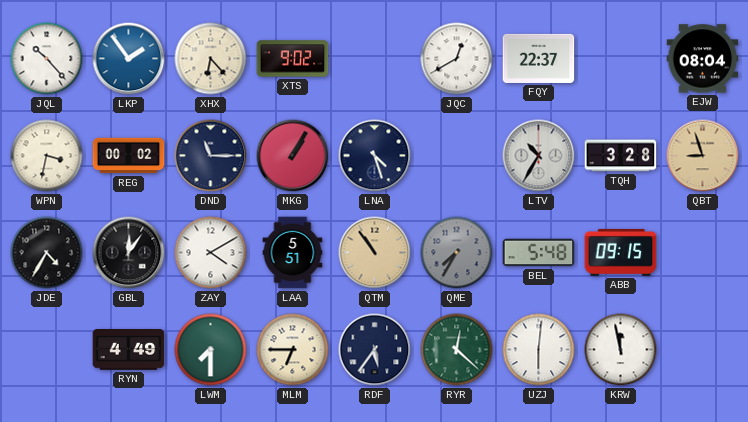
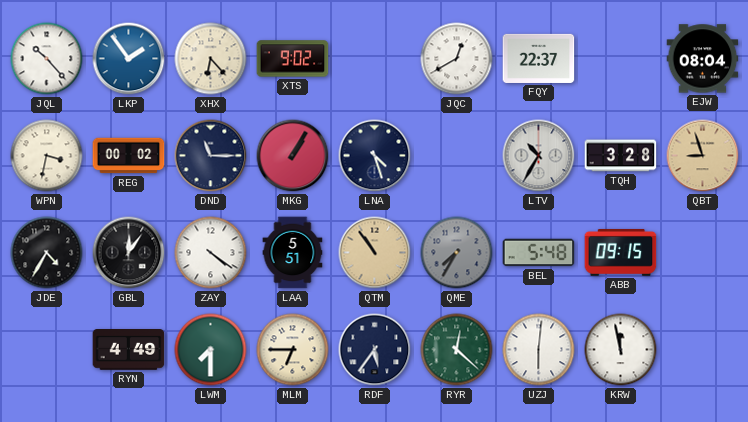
ZAY: 4:10 -> 4:21
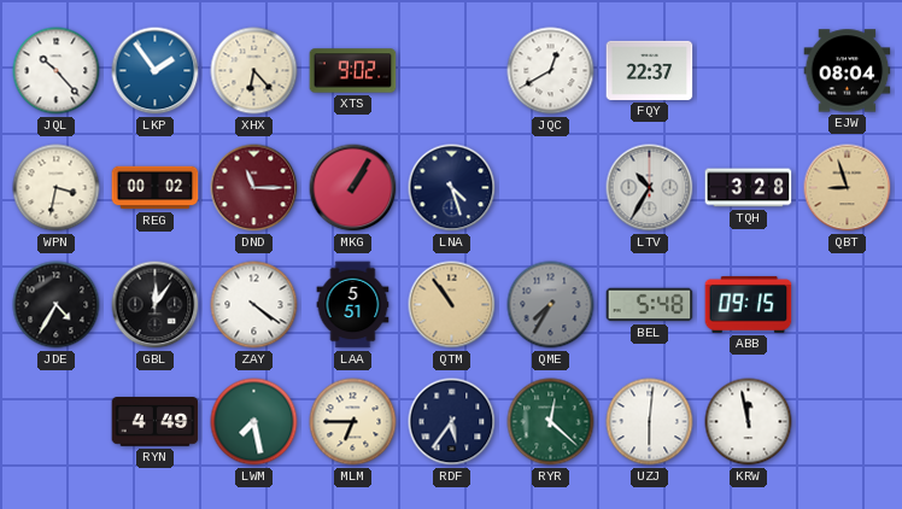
DND dial: navy -> burgundy
LWM: 7:30 -> 7:28
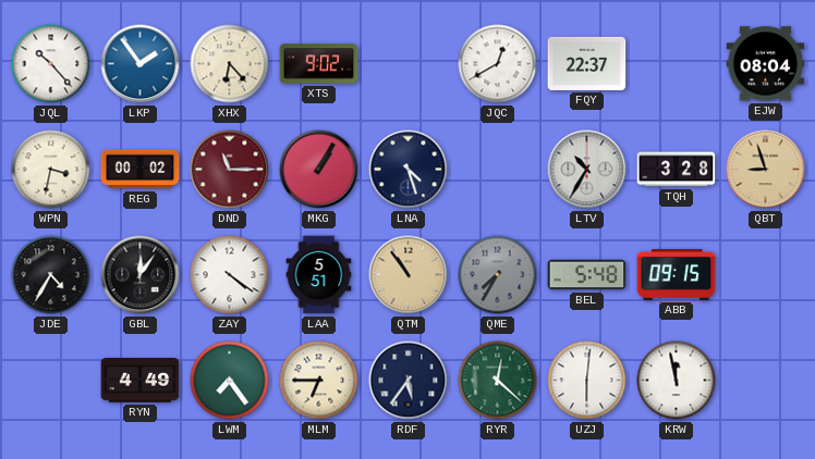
LWM: 7:28 -> 7:24
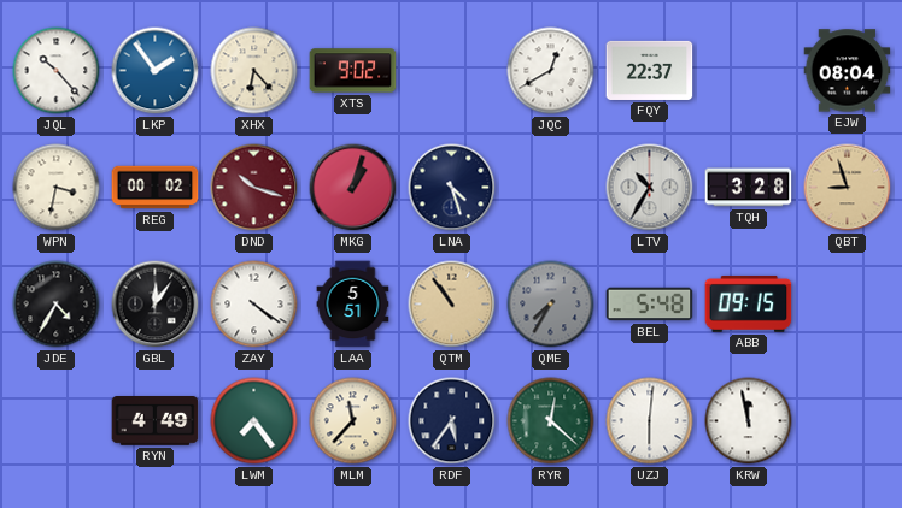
DND: 11:15 -> 10:18
MKG: 1:05 -> 1:03
MLM: 6:45 -> 11:37
